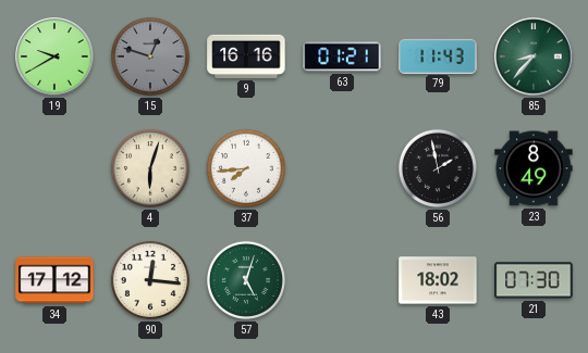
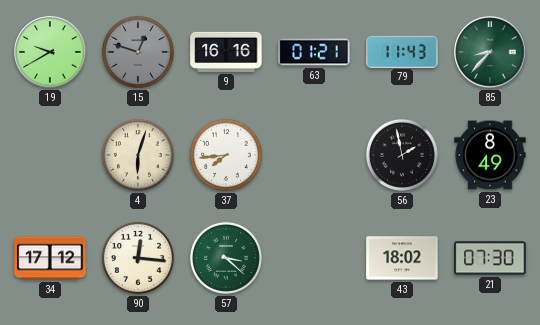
57: 5:03 -> 3:22
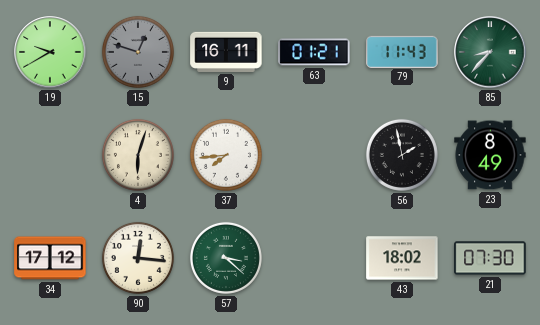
9: 16:16 -> 16:11
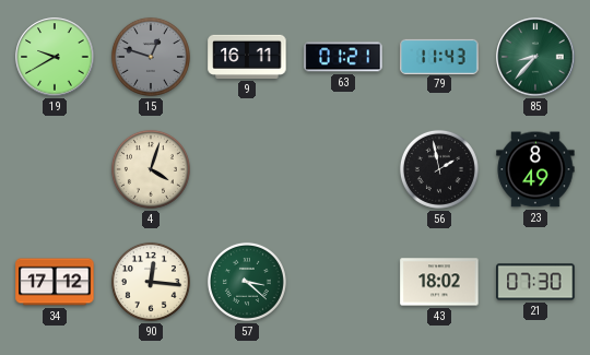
4: 6:03 -> 4:03
37: 7:44 -> none
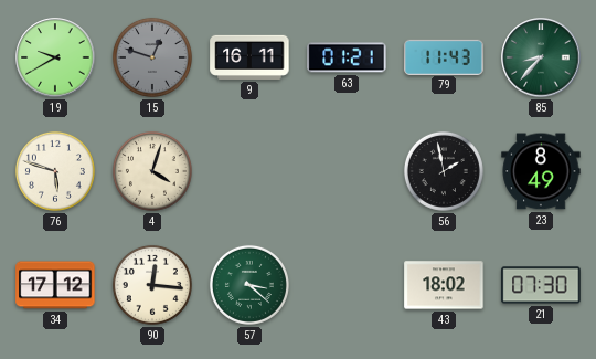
76: none -> 5:48
